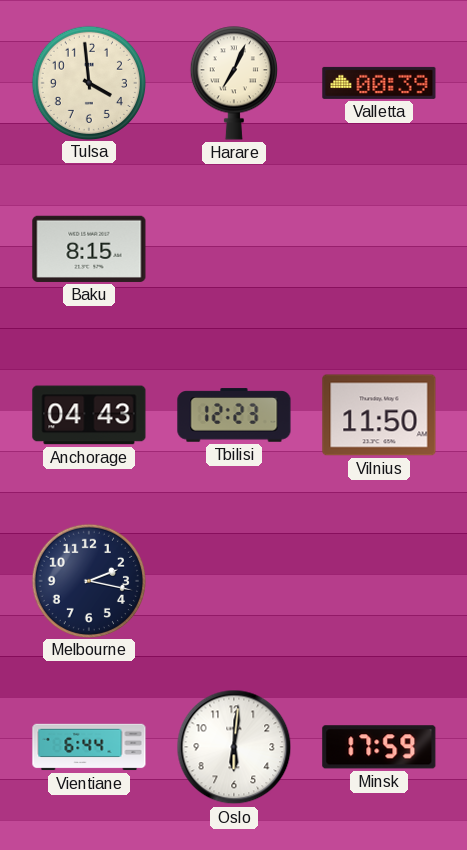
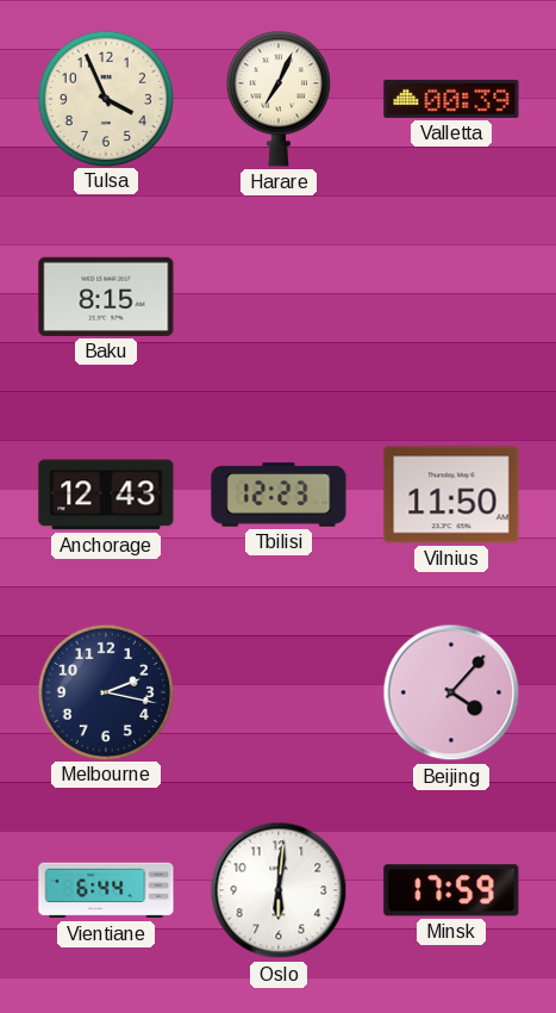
Tulsa: 3:59 -> 3:56
Anchorage: 04:43 -> 12:43
Beijing: none -> 4:07
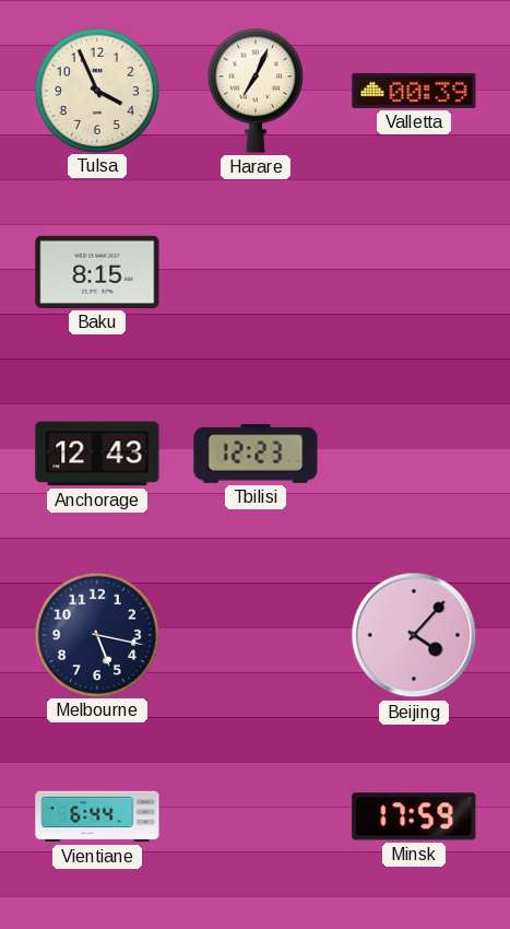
Vilnius: 11:50 -> none
Melbourne: 2:17 -> 5:17
Oslo: 6:01 -> none
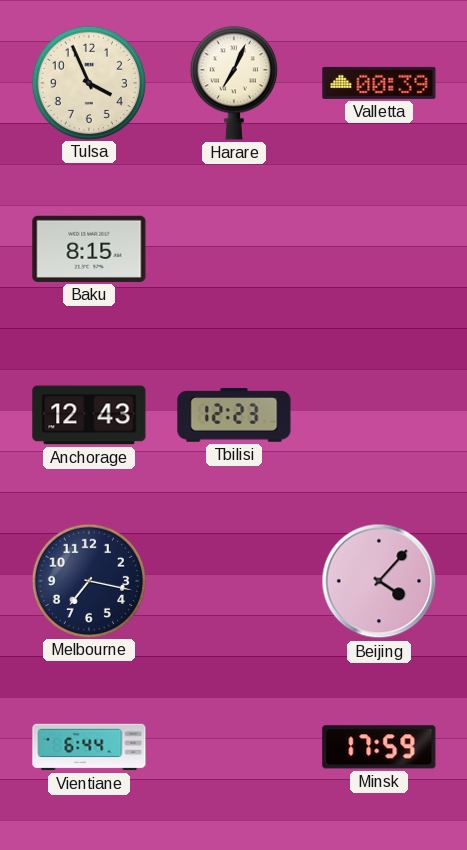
Melbourne: 5:17 -> 7:17
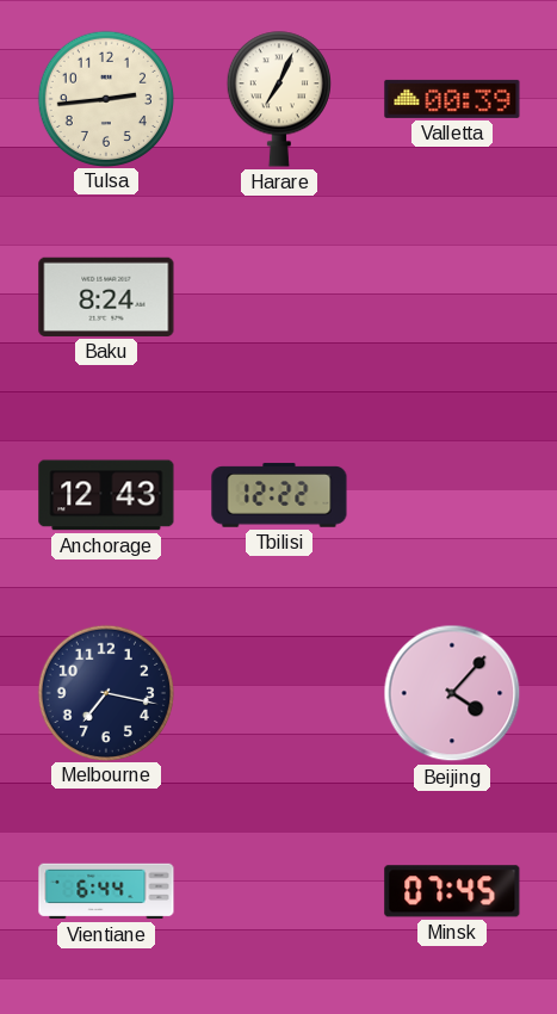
Tulsa: 3:56 -> 2:44
Baku: 8:15 -> 8:24
Tbilisi: 12:23 -> 12:22
Minsk: 17:59 -> 07:45
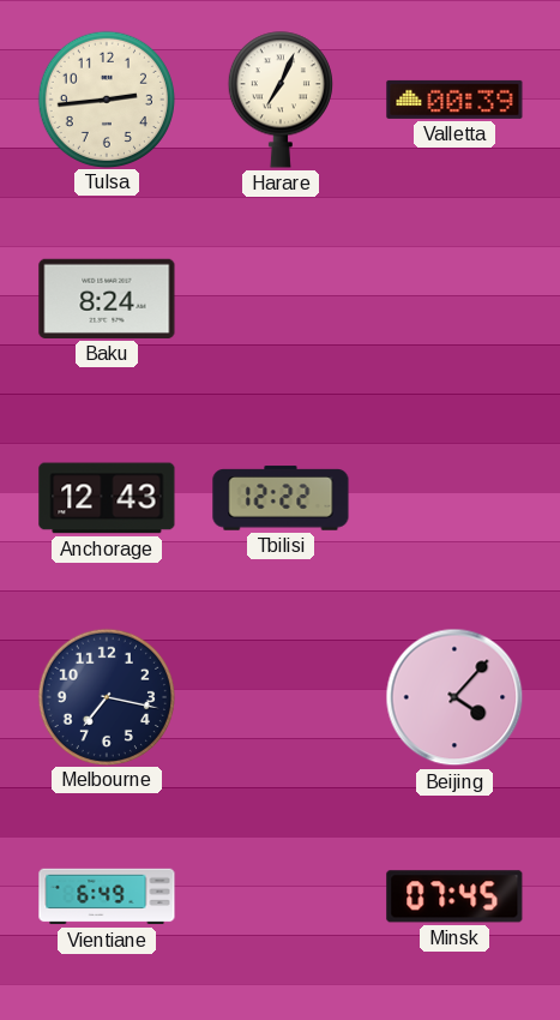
Vientiane: 6:44 -> 6:49
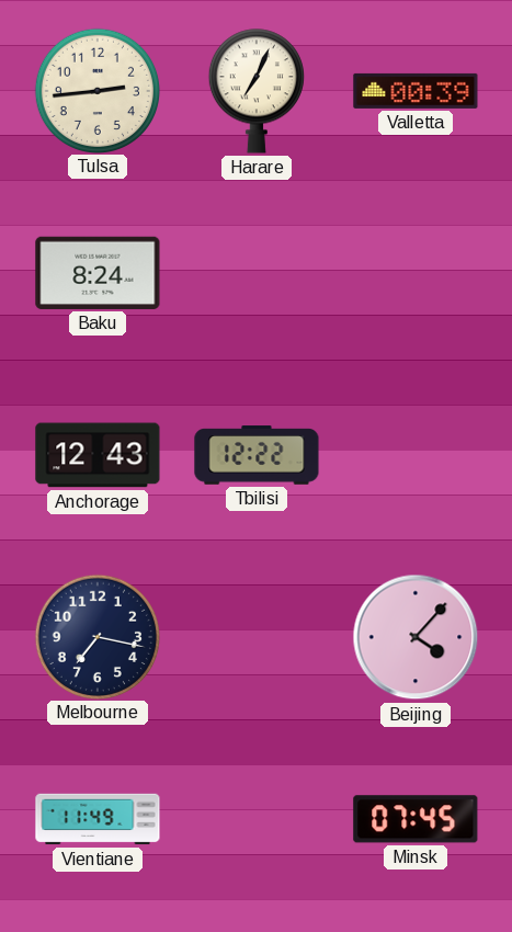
Vientiane: 6:49 -> 11:49
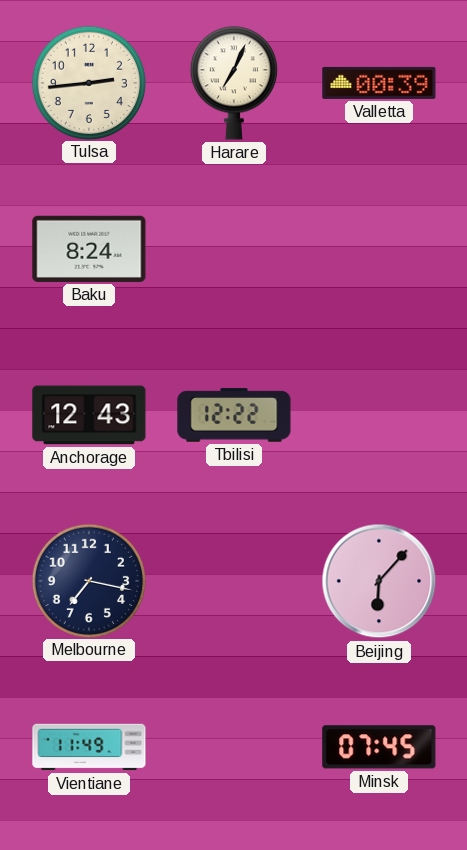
Beijing: 4:07 -> 6:07
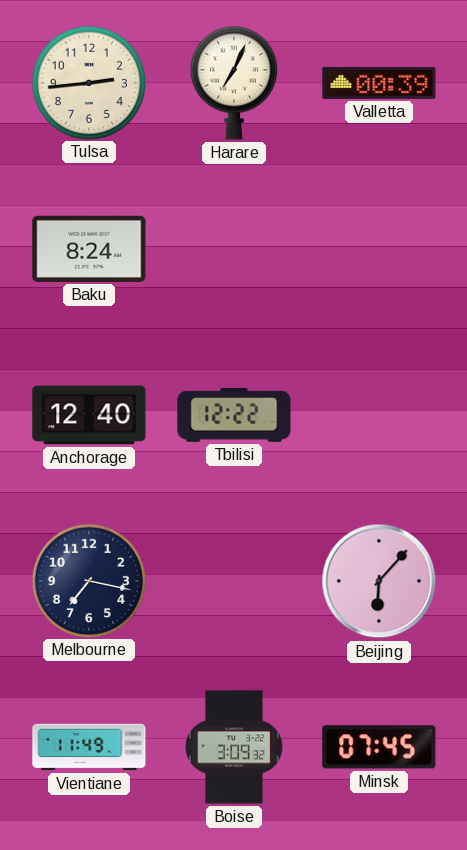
Anchorage: 12:43 -> 12:40
Boise: none -> 3:09
